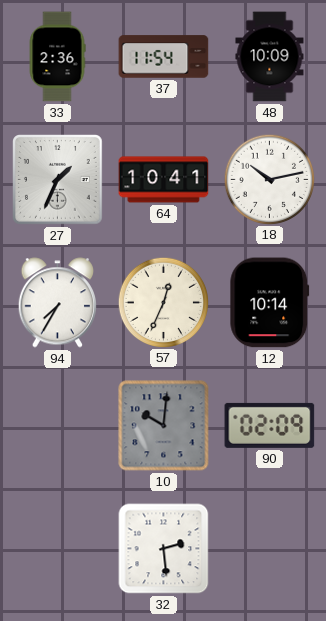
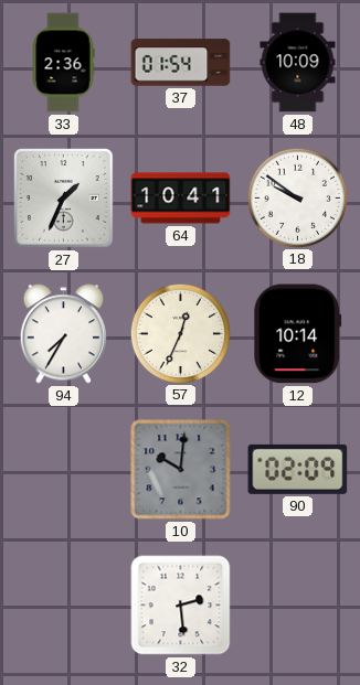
37: 11:54 -> 01:54
18: 10:13 -> 9:51
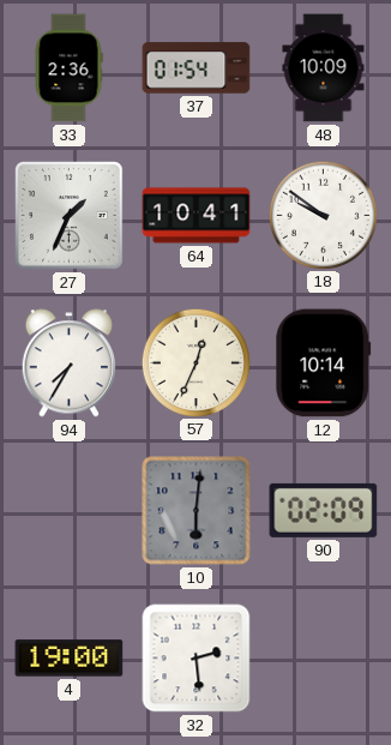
10: 10:01 -> 6:01
4: none -> 19:00
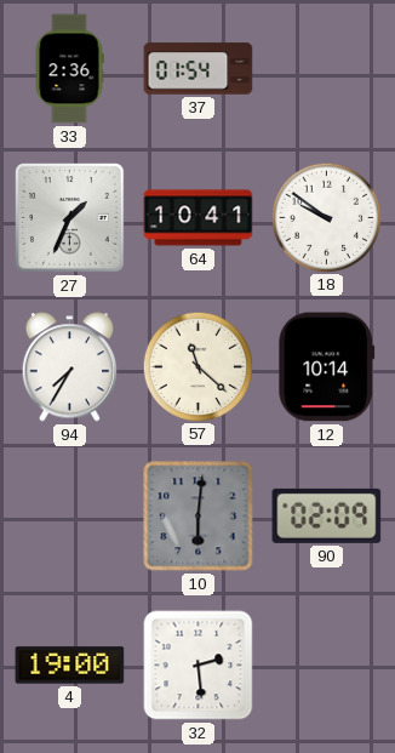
48: 10:09 -> none
57: 12:34 -> 11:22
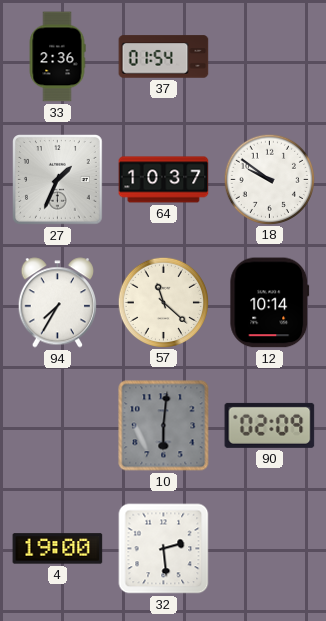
64: 10:41 -> 10:37
